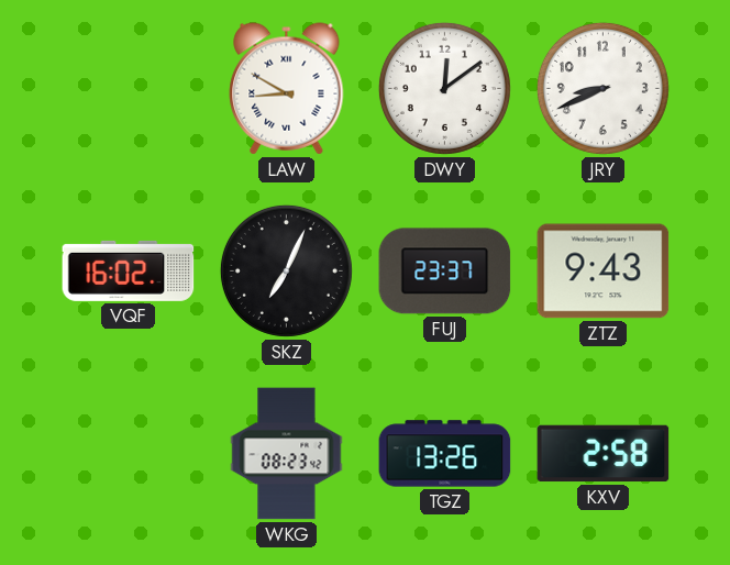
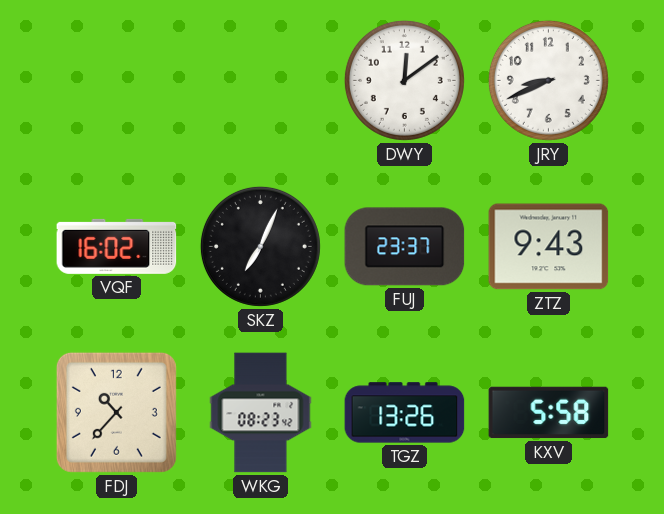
LAW: 8:50 -> none
FDJ: none -> 10:37
KXV: 2:58 -> 5:58
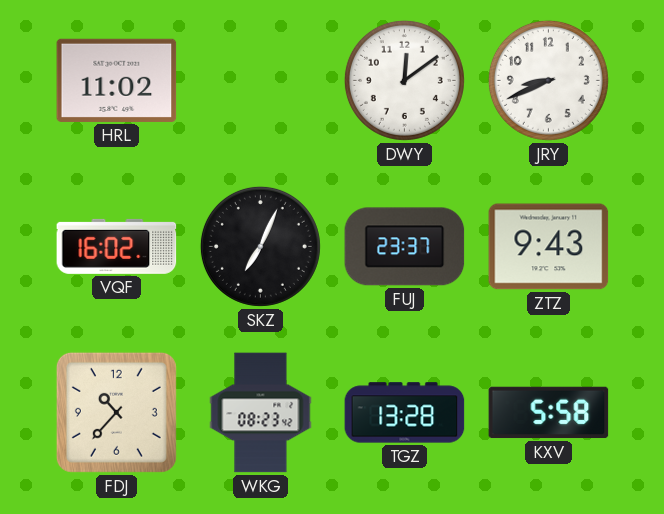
HRL: none -> 11:02
TGZ: 13:26 -> 13:28
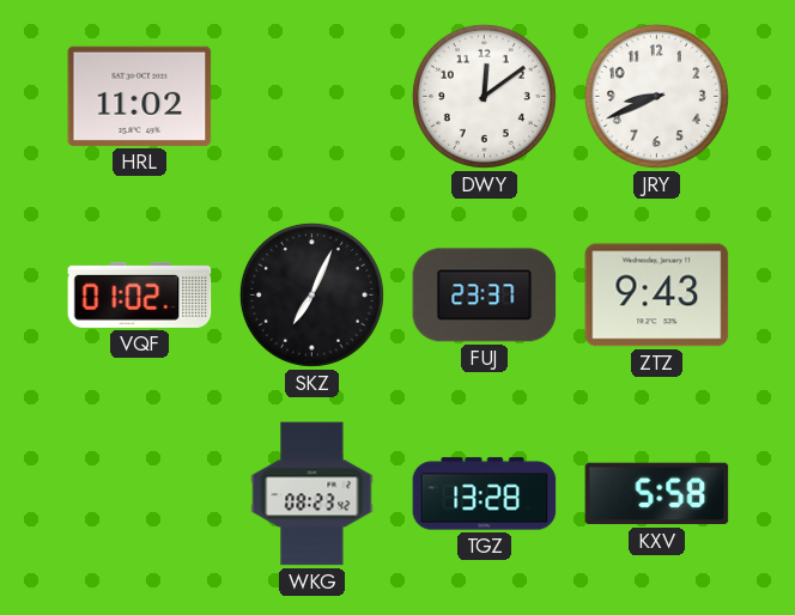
VQF: 16:02 -> 01:02
FDJ: 10:37 -> none
